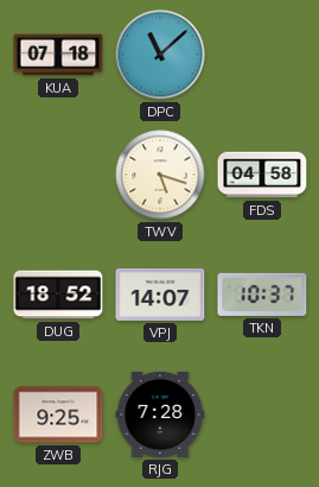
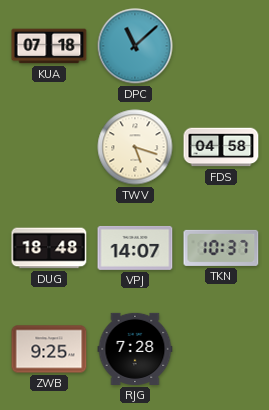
DUG: 18:52 -> 18:48
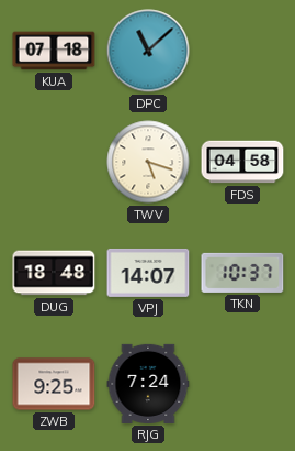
RJG: 7:28 -> 7:24
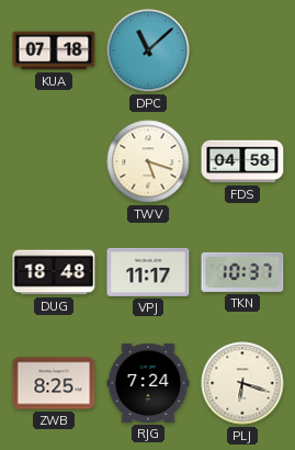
VPJ: 14:07 -> 11:17
ZWB: 9:25 -> 8:25
PLJ: none -> 6:18
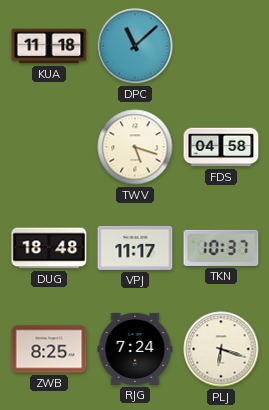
KUA: 07:18 -> 11:18
